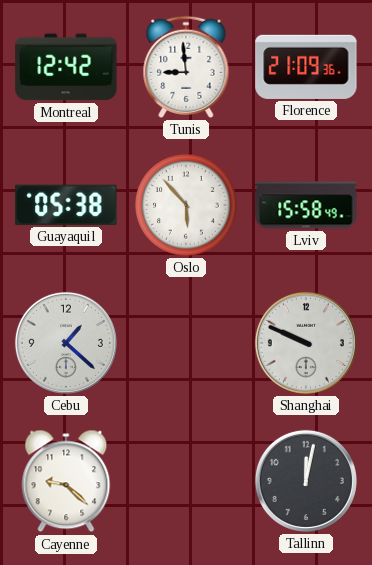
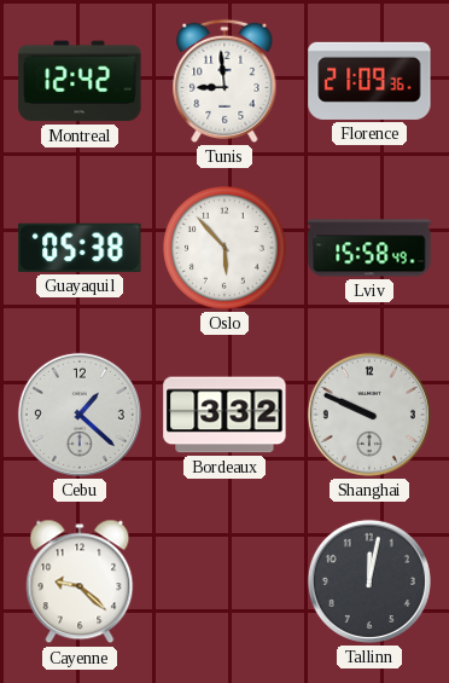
Bordeaux: none -> 3:32
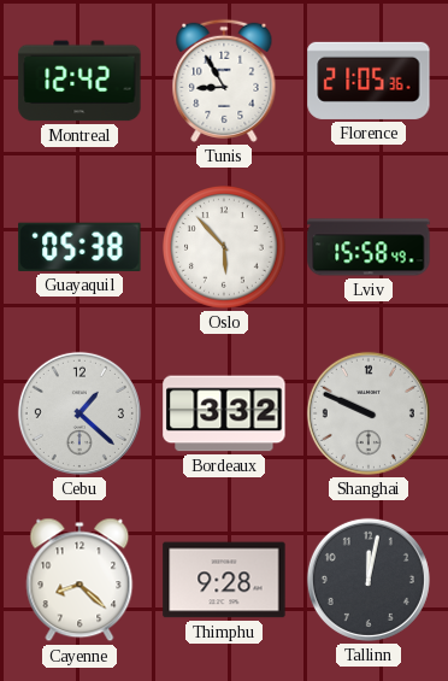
Tunis: 8:59 -> 8:55
Florence: 21:09 -> 21:05
Cayenne: 9:22 -> 8:22
Thimphu: none -> 9:28
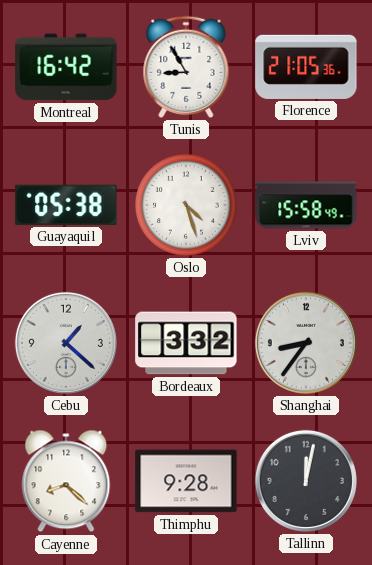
Montreal: 12:42 -> 16:42
Oslo: 5:53 -> 4:27
Shanghai: 9:49 -> 8:36
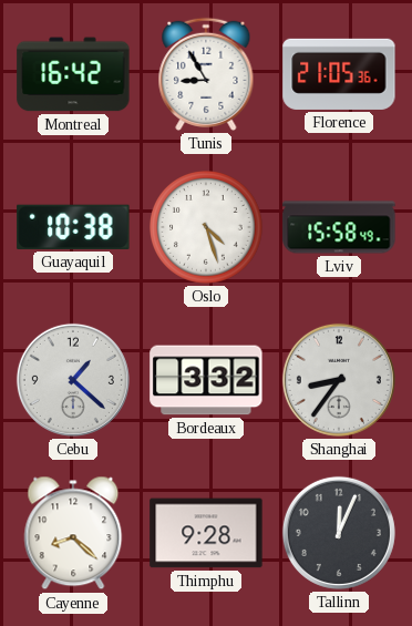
Guayaquil: 05:38 -> 10:38
Tallinn: 12:02 -> 12:04
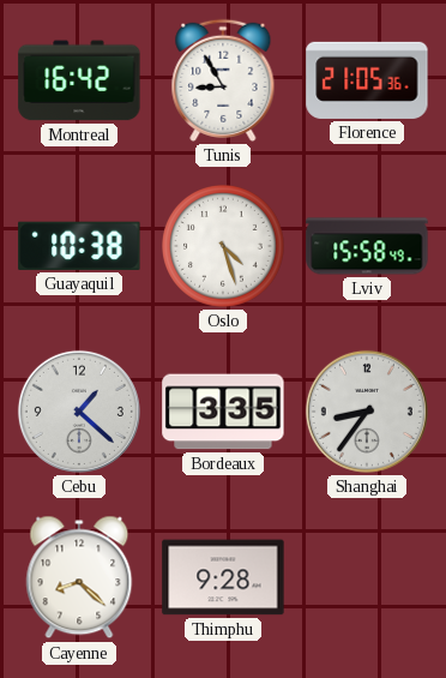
Bordeaux: 3:32 -> 3:35
Tallinn: 12:04 -> none
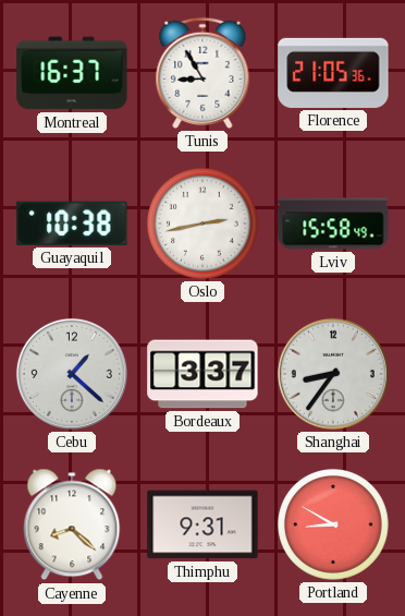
Montreal: 16:42 -> 16:37
Oslo: 4:27 -> 2:43
Bordeaux: 3:35 -> 3:37
Thimphu: 9:28 -> 9:31
Portland: none -> 8:50
